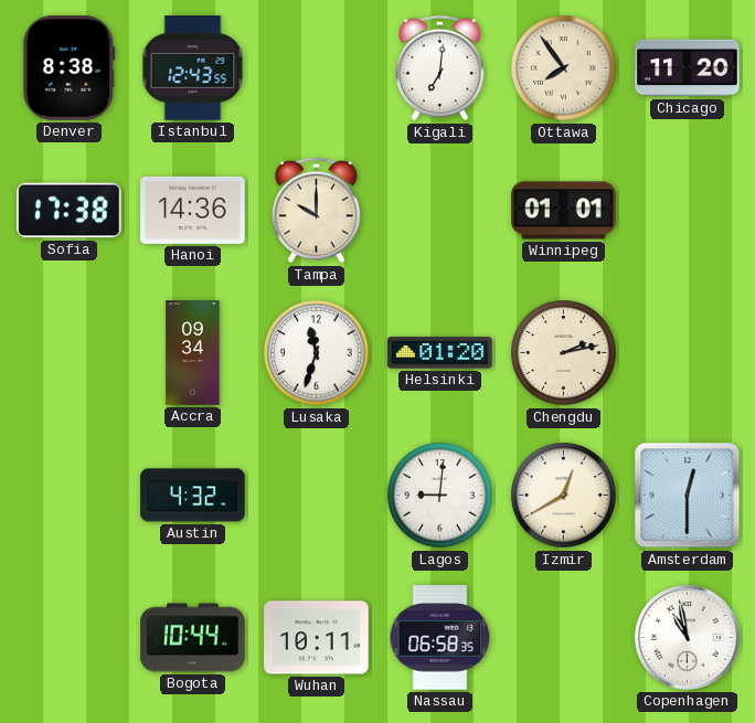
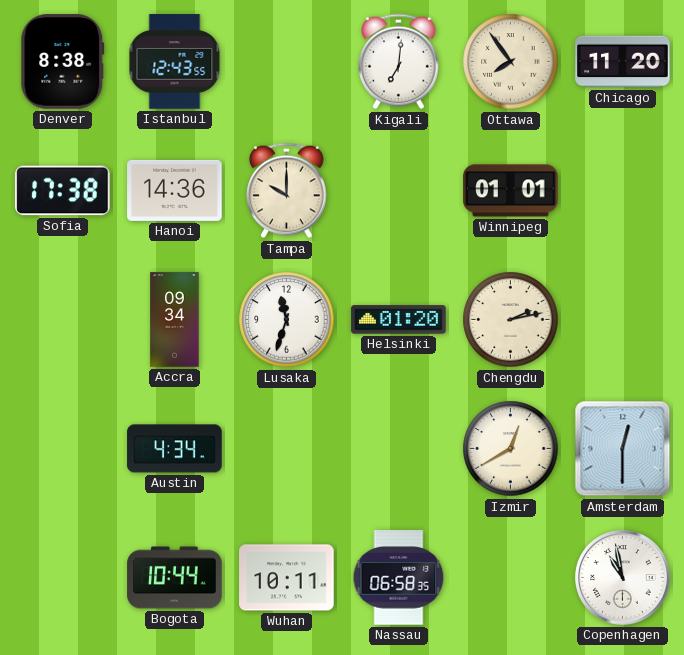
Austin: 4:32 -> 4:34
Lagos: 9:01 -> none
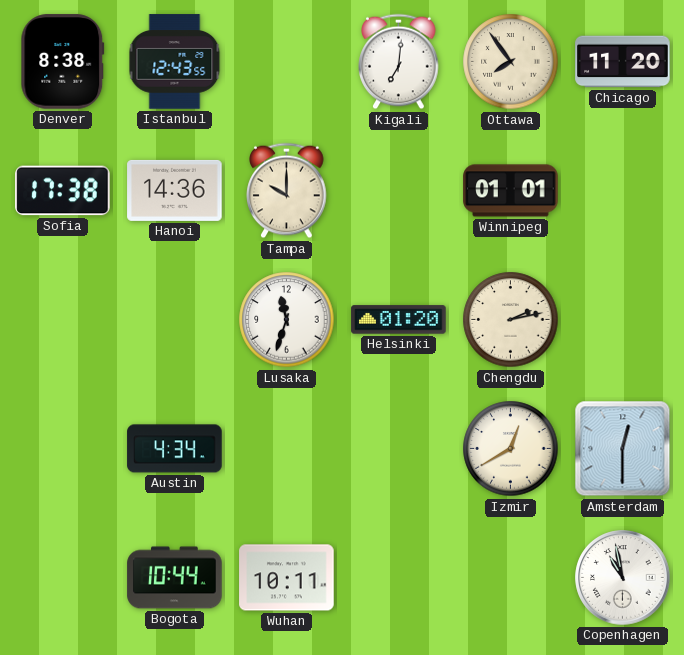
Accra: 09:34 -> none
Nassau: 06:58 -> none
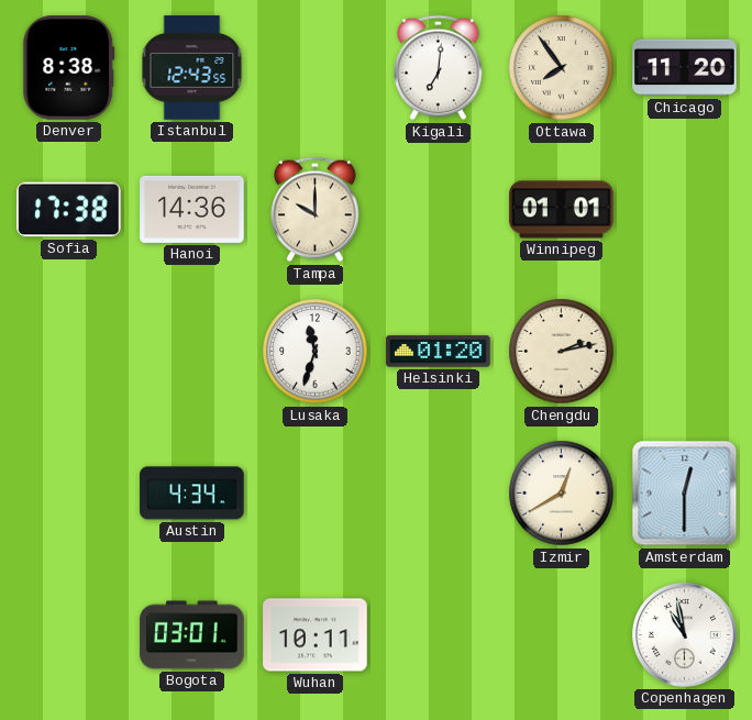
Bogota: 10:44 -> 03:01
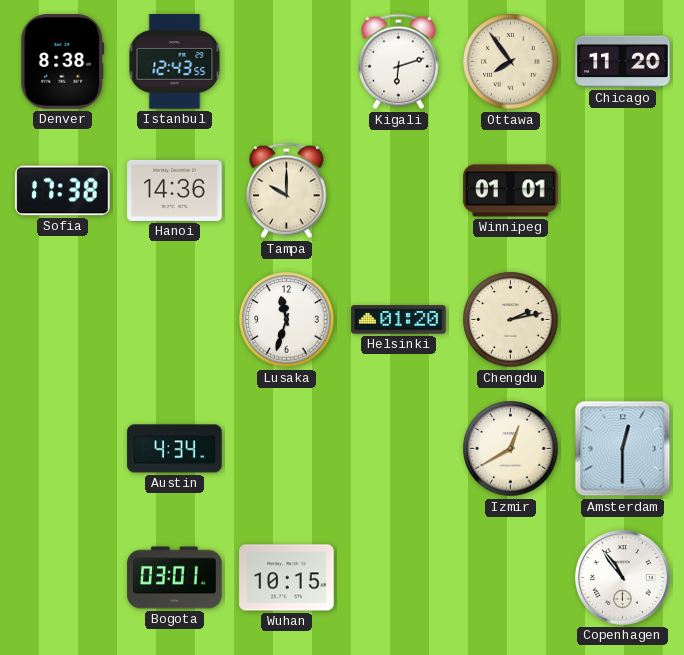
Kigali: 7:01 -> 6:12
Wuhan: 10:11 -> 10:15
Copenhagen: 10:58 -> 10:54
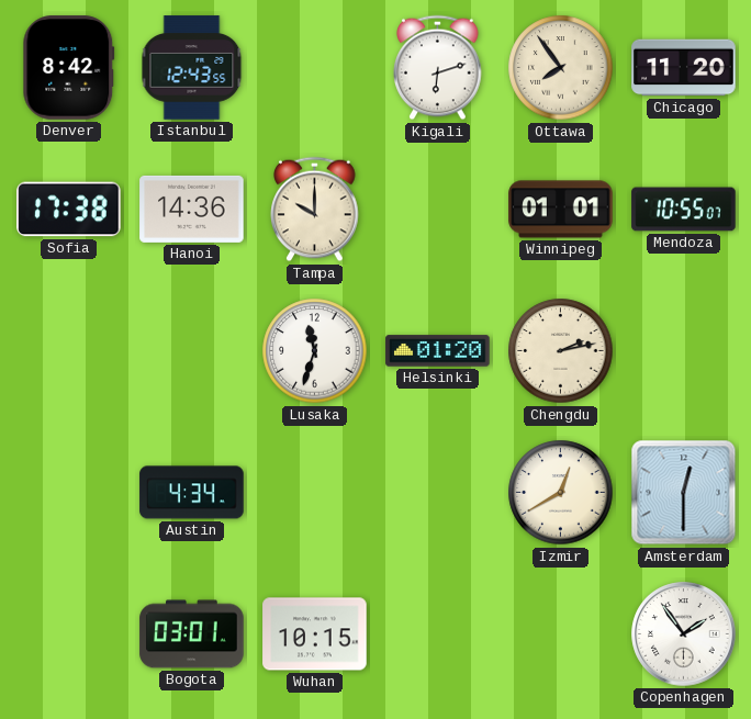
Denver: 8:38 -> 8:42
Mendoza: none -> 10:55
Copenhagen: 10:54 -> 1:54
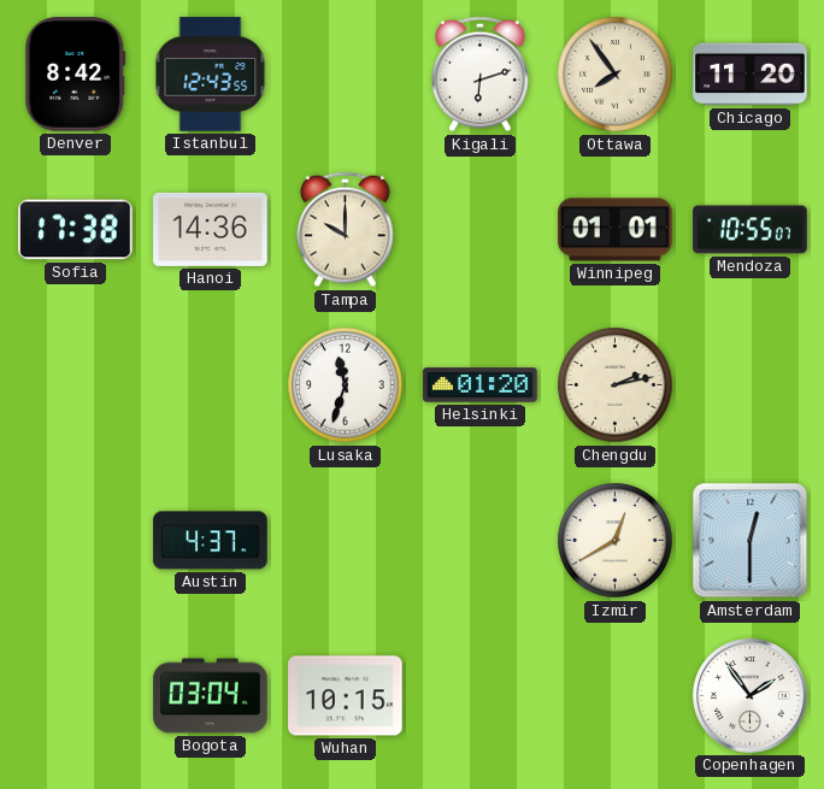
Austin: 4:34 -> 4:37
Bogota: 03:01 -> 03:04
